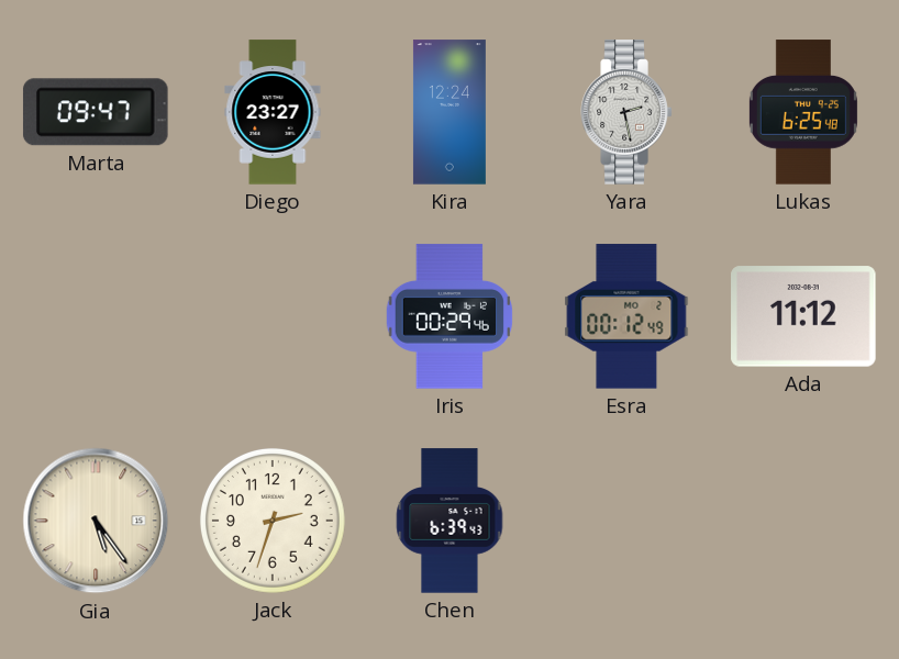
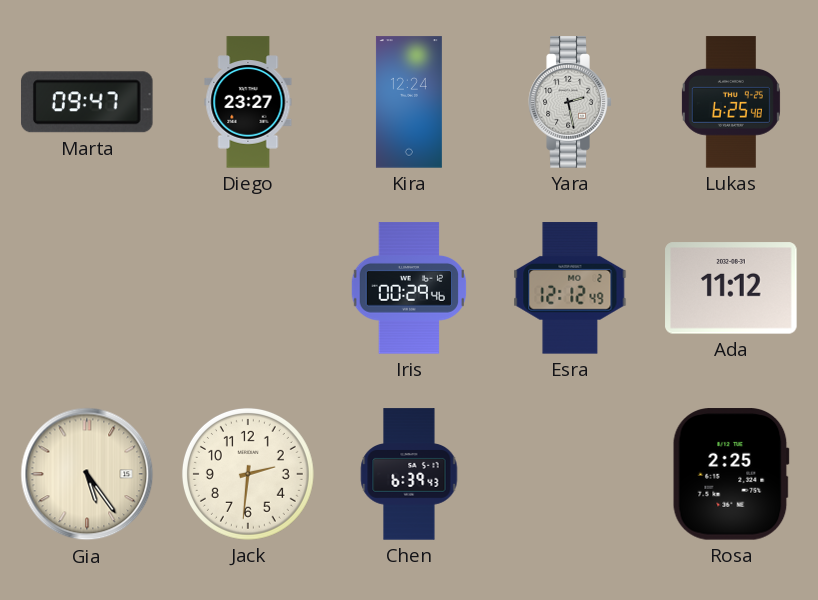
Esra: 00:12 -> 12:12
Jack: 2:33 -> 2:31
Rosa: none -> 2:25
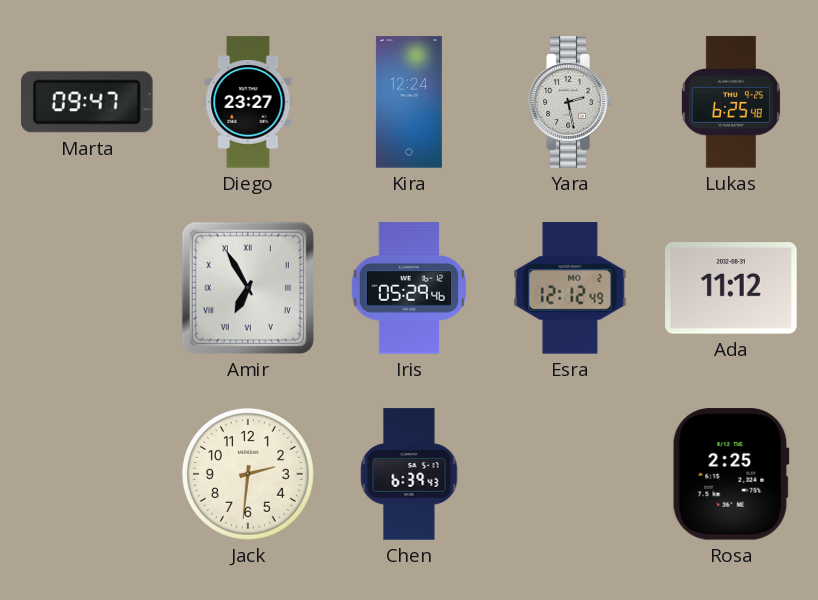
Amir: none -> 6:55
Iris: 00:29 -> 05:29
Gia: 5:24 -> none
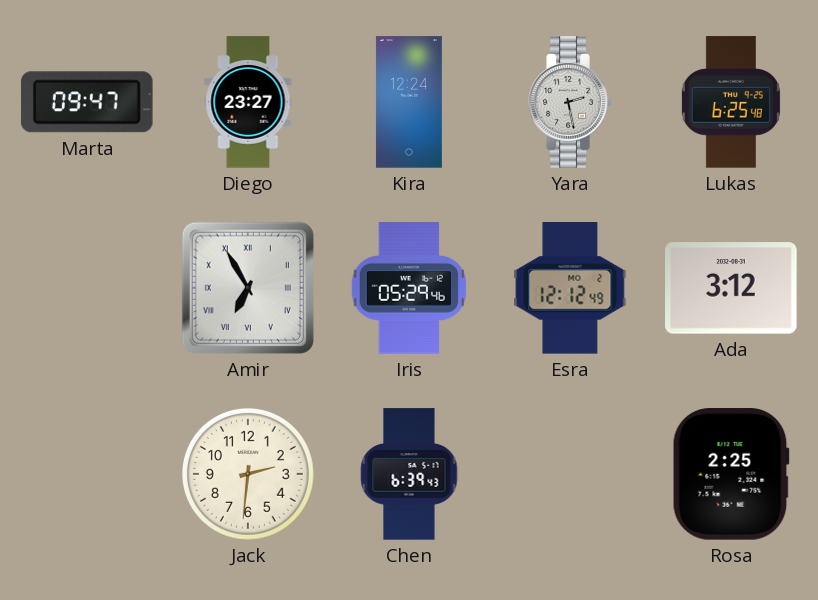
Ada: 11:12 -> 3:12
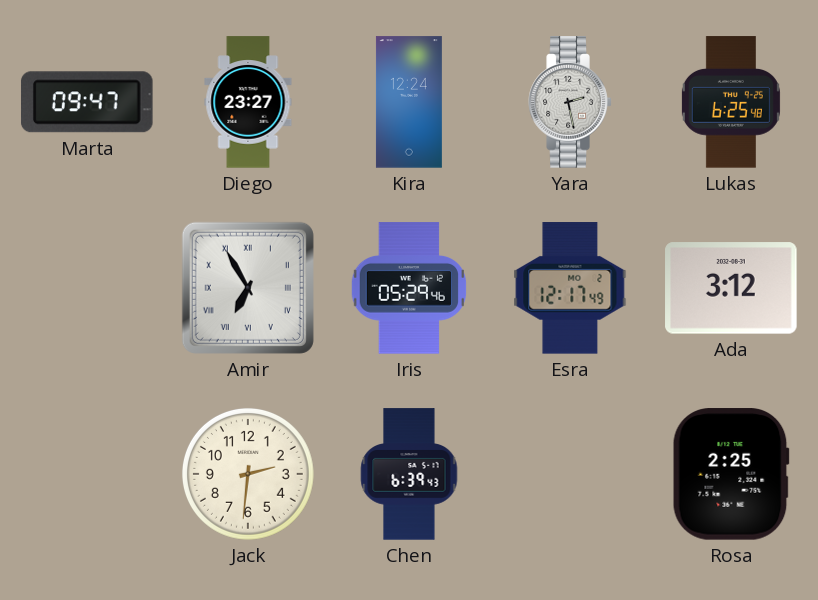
Esra: 12:12 -> 12:17
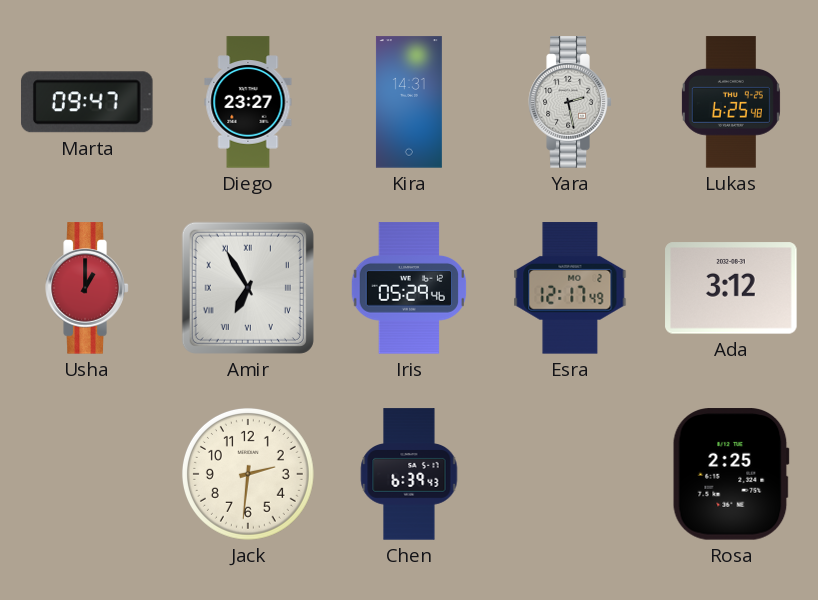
Kira: 12:24 -> 14:31
Usha: none -> 1:00
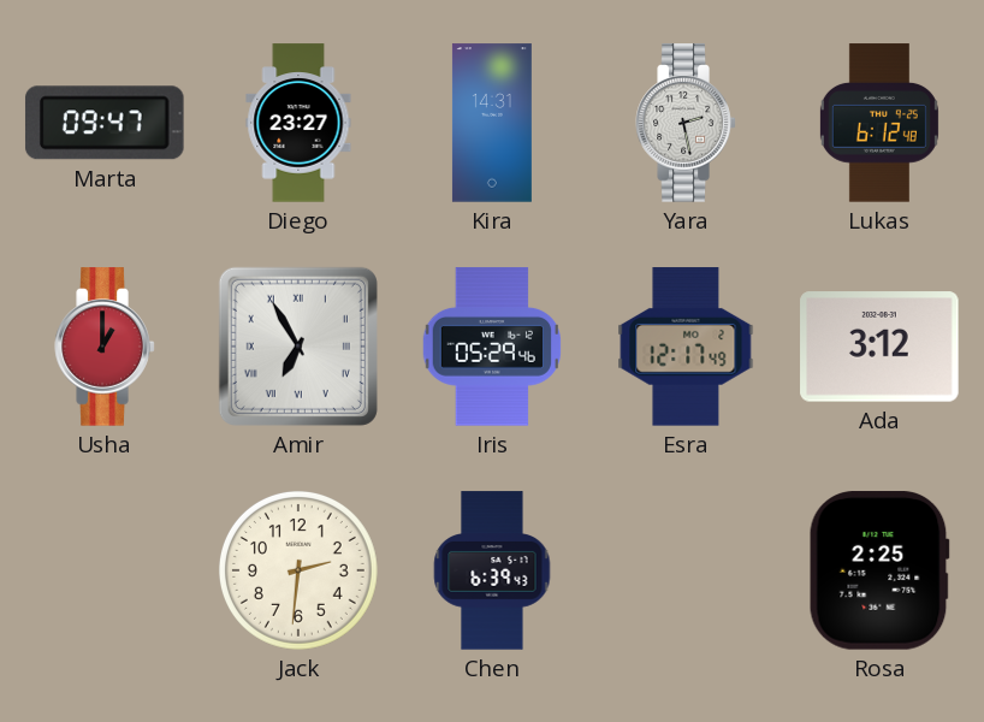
Lukas: 6:25 -> 6:12
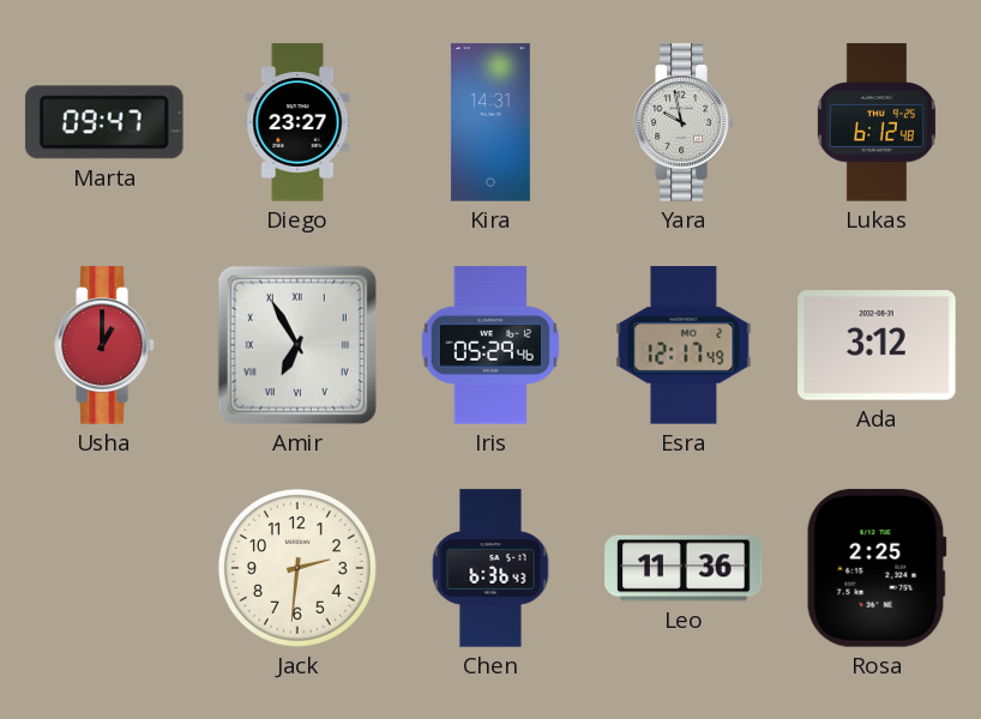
Yara: 2:28 -> 9:58
Chen: 6:39 -> 6:36
Leo: none -> 11:36
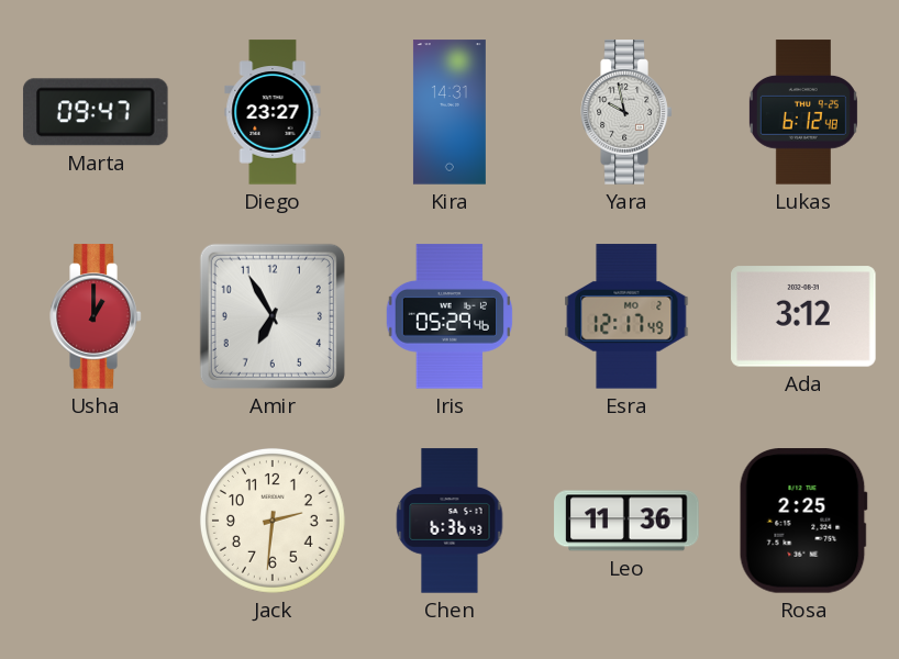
Amir numerals: Roman -> Arabic
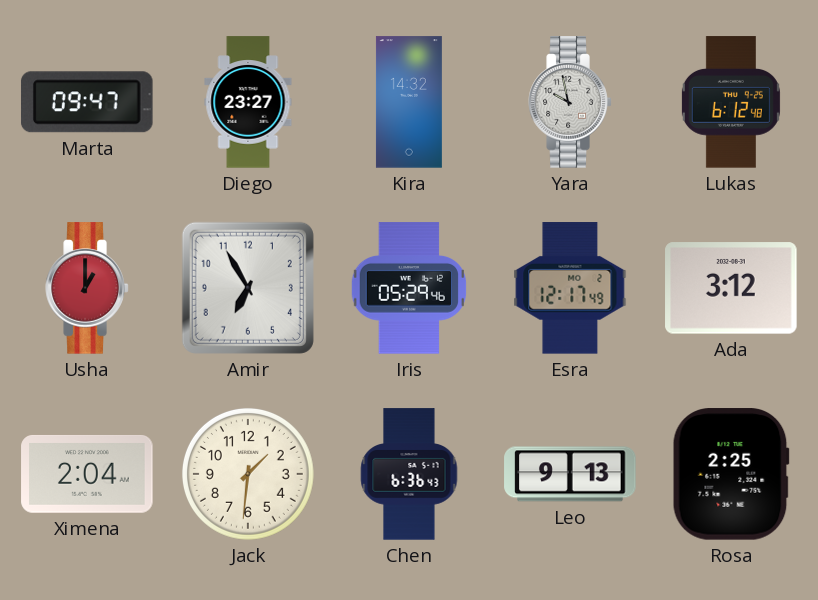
Kira: 14:31 -> 14:32
Ximena: none -> 2:04
Jack: 2:31 -> 1:31
Leo: 11:36 -> 9:13
